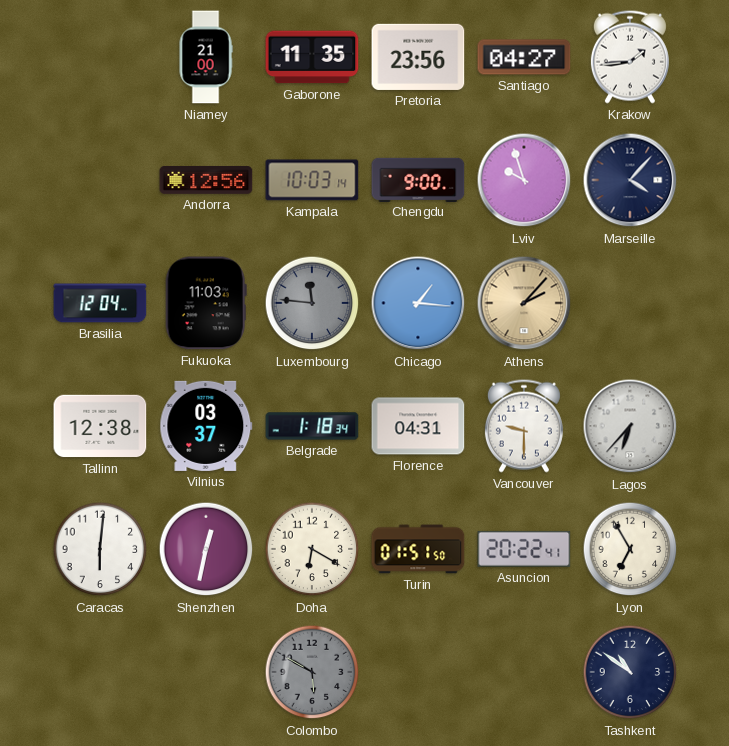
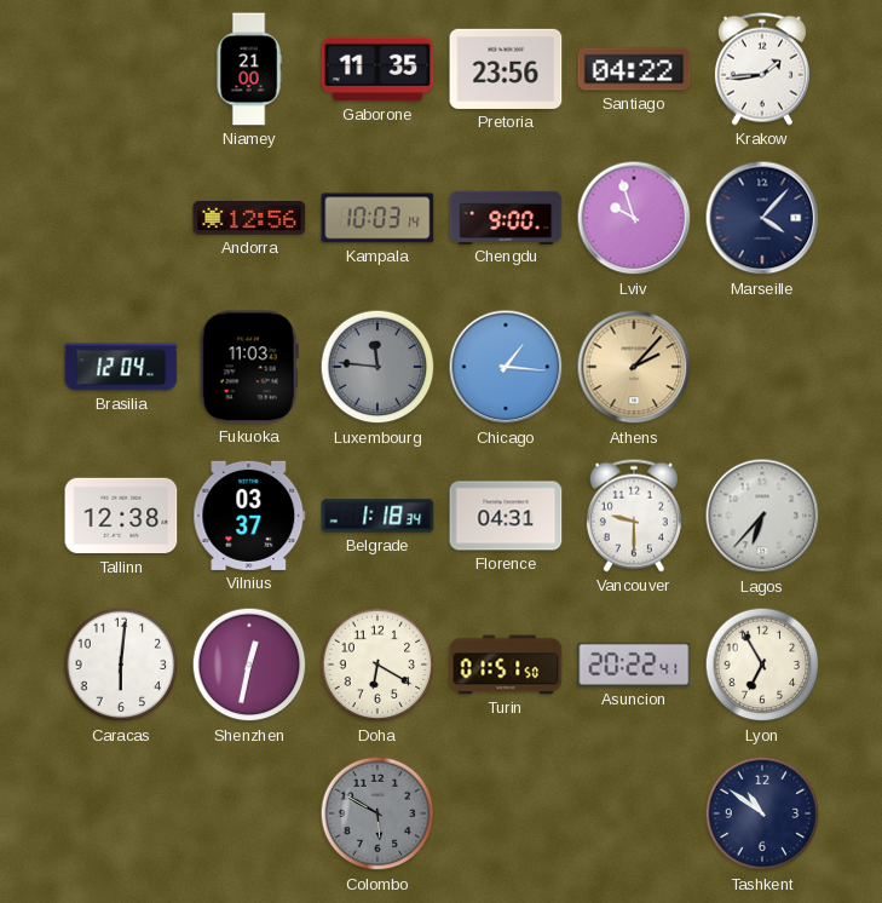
Santiago: 04:27 -> 04:22
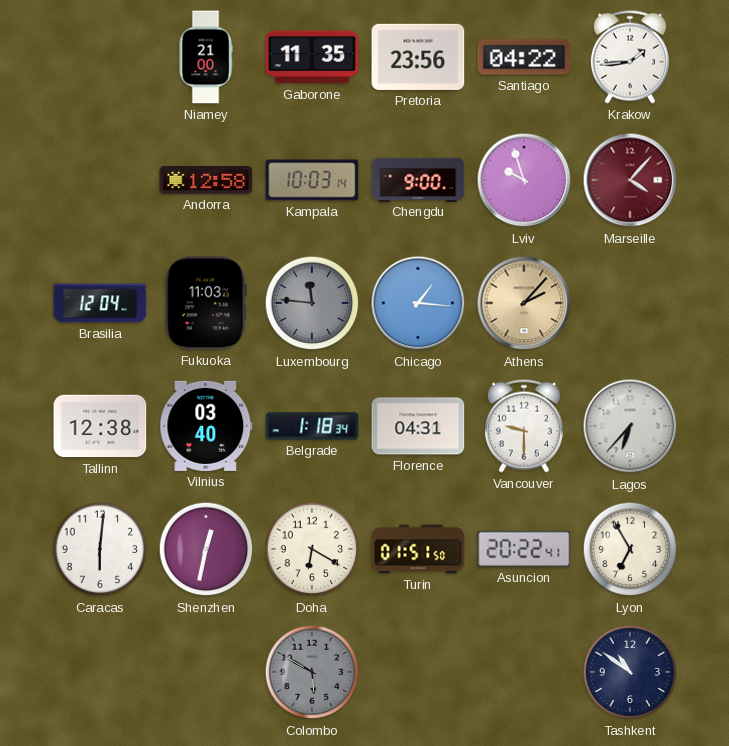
Andorra: 12:56 -> 12:58
Marseille dial: navy -> burgundy
Vilnius: 03:37 -> 03:40
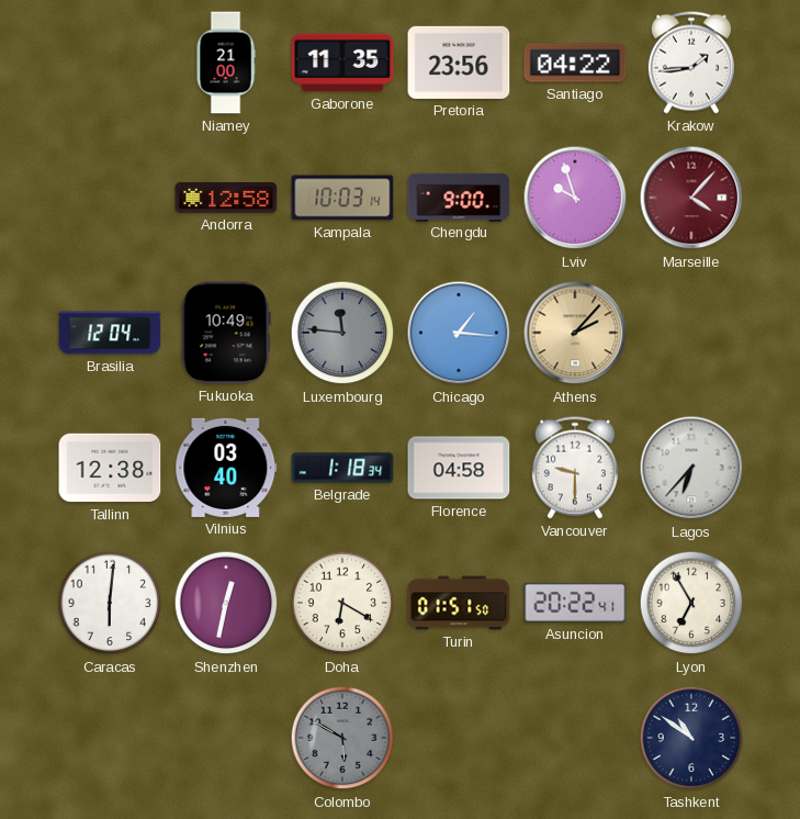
Fukuoka: 11:03 -> 10:49
Florence: 04:31 -> 04:58
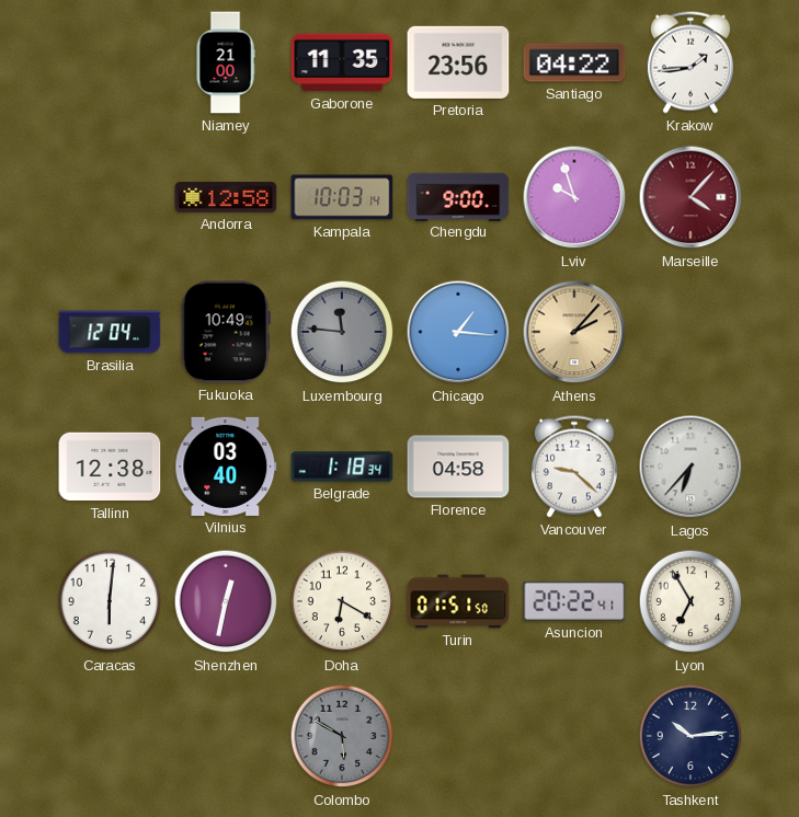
Vancouver: 9:30 -> 9:22
Tashkent: 10:51 -> 10:14
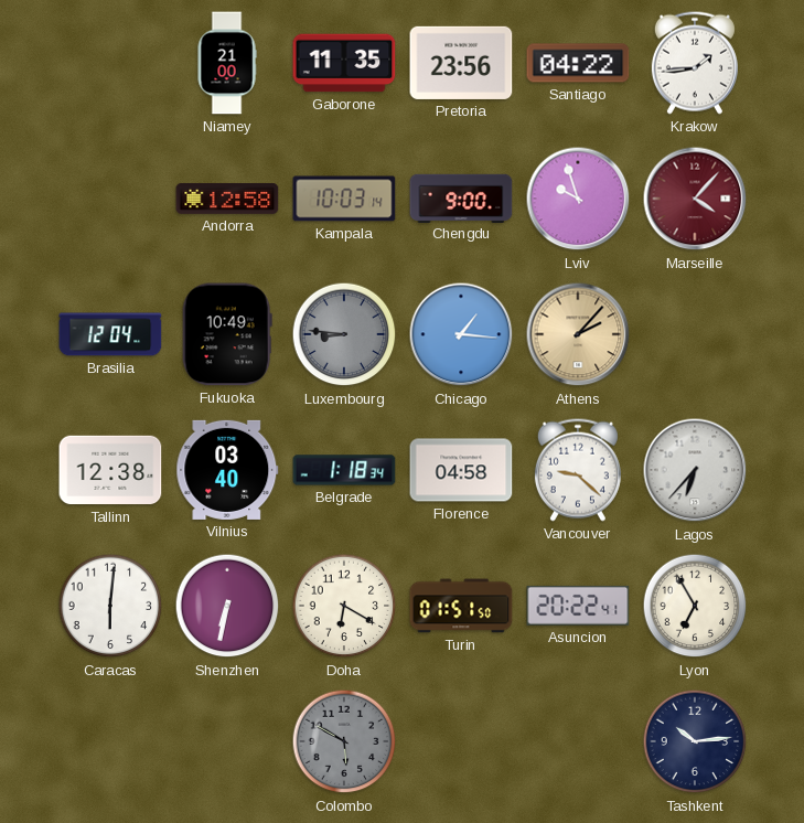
Luxembourg: 11:46 -> 8:46
Shenzhen: 12:32 -> 6:32
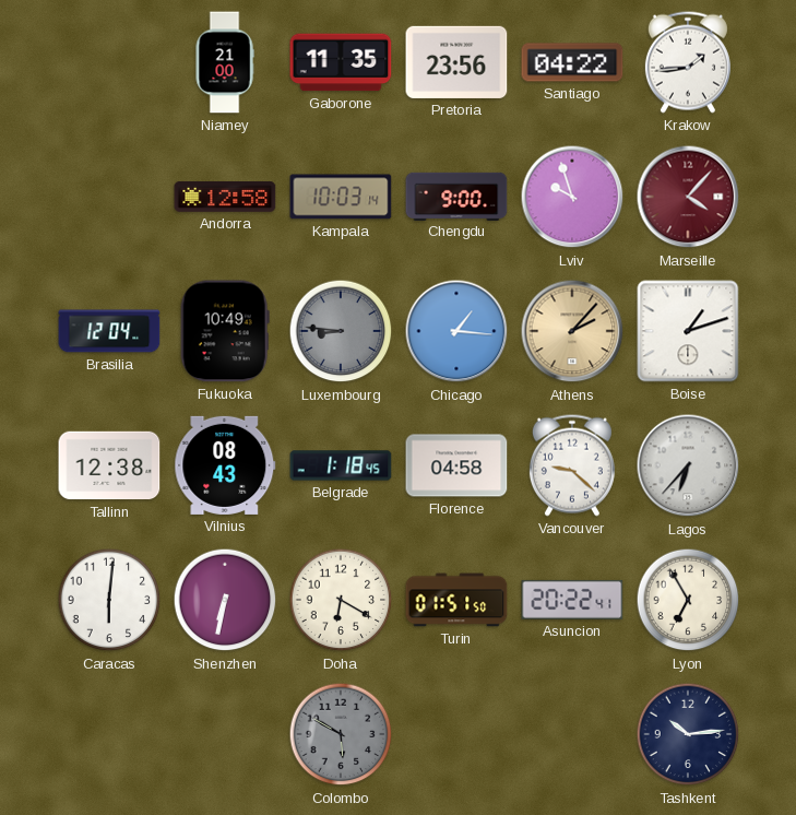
Boise: none -> 1:12
Vilnius: 03:40 -> 08:43
Belgrade: 1:18:34 -> 1:18:45
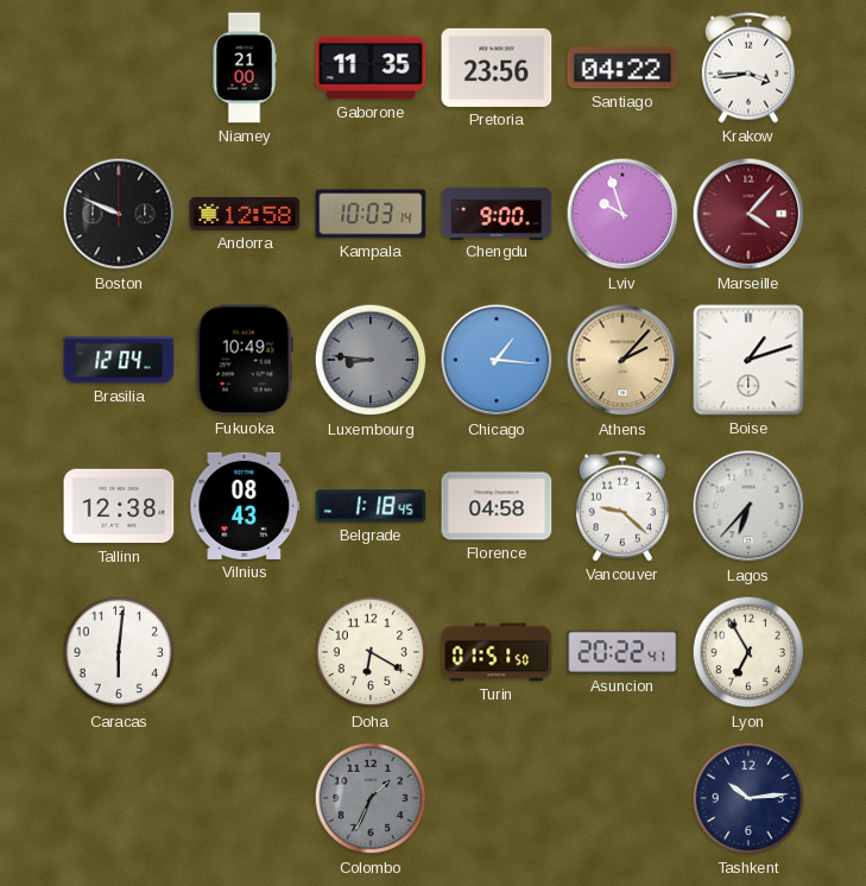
Krakow: 1:44 -> 3:44
Boston: none -> 9:49
Shenzhen: 6:32 -> none
Colombo: 5:50 -> 1:34
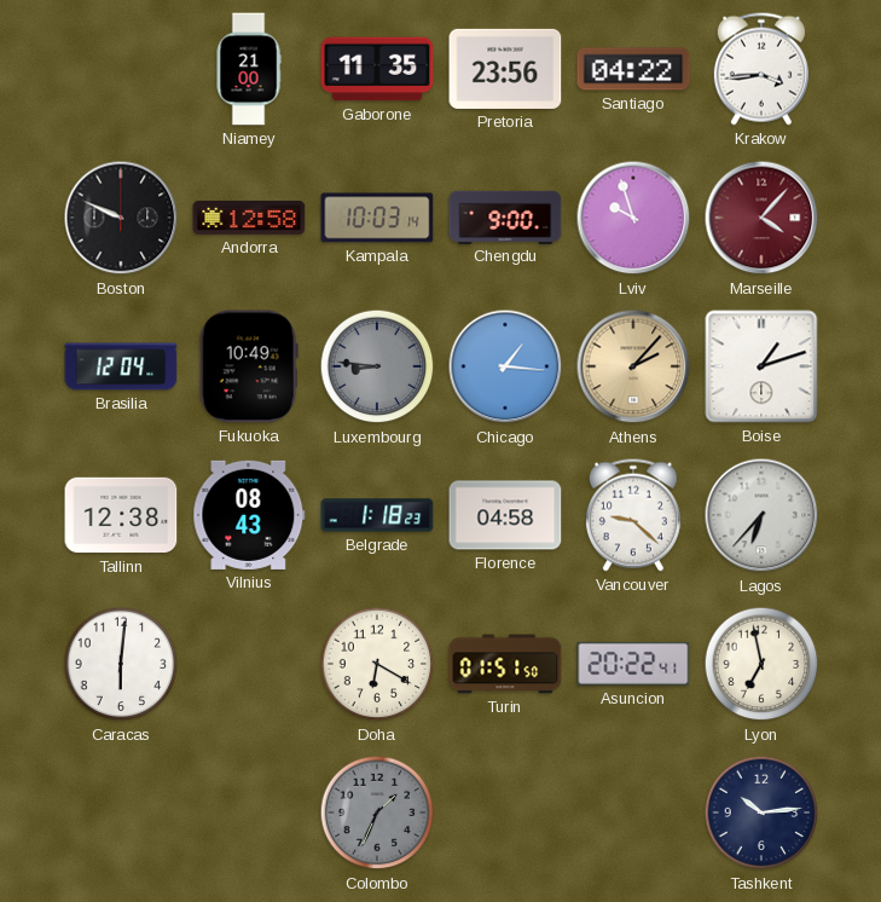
Belgrade: 1:18:45 -> 1:18:23
Lyon: 6:55 -> 6:58
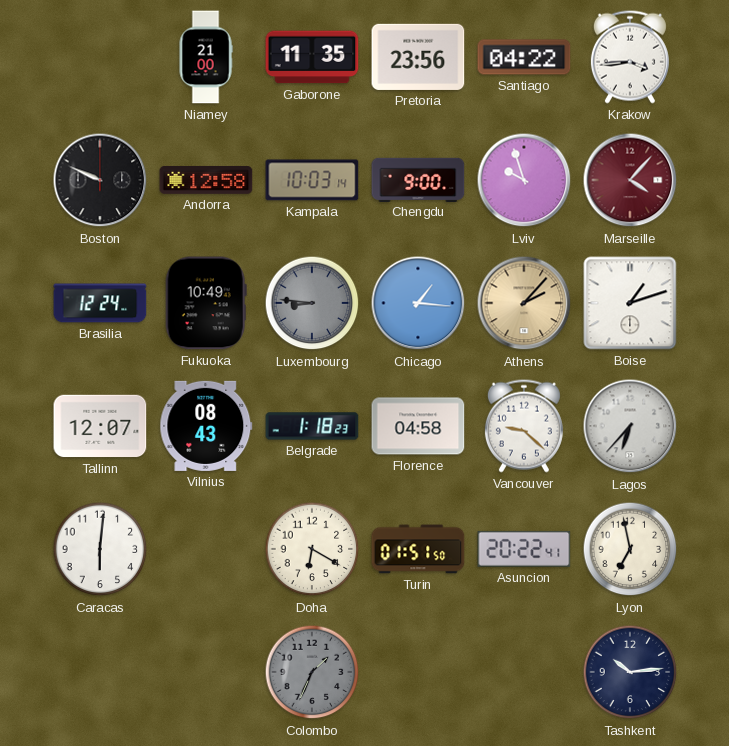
Brasilia: 12:04 -> 12:24
Tallinn: 12:38 -> 12:07
